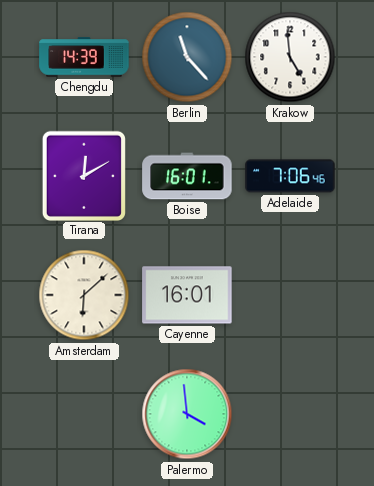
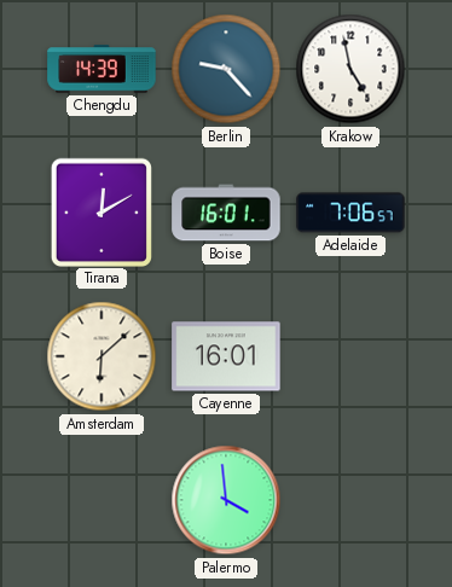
Berlin: 11:23 -> 9:23
Krakow: 4:59 -> 4:58
Adelaide: 7:06:46 -> 7:06:57
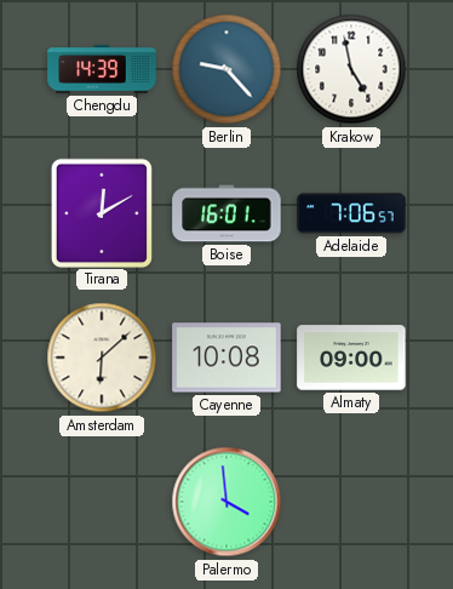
Cayenne: 16:01 -> 10:08
Almaty: none -> 09:00
